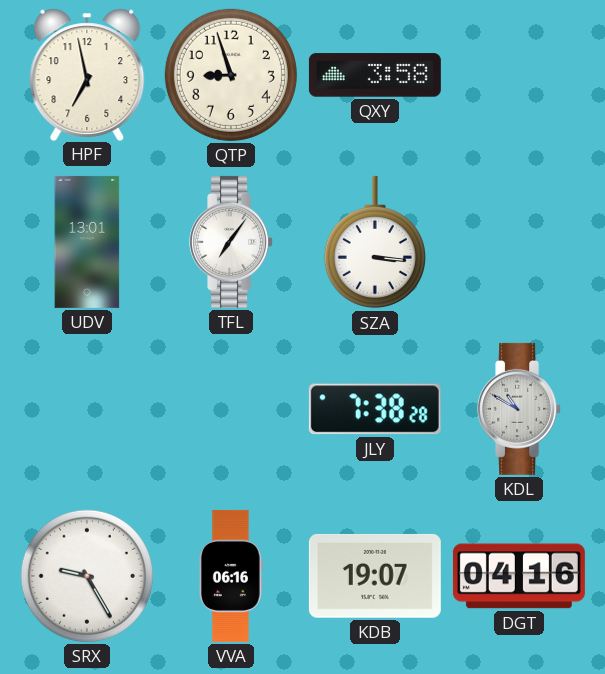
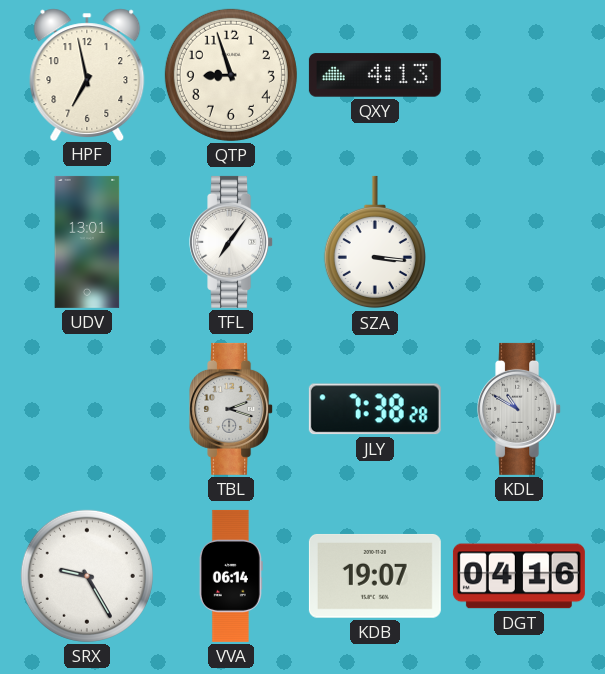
QXY: 3:58 -> 4:13
TBL: none -> 2:18
VVA: 06:16 -> 06:14
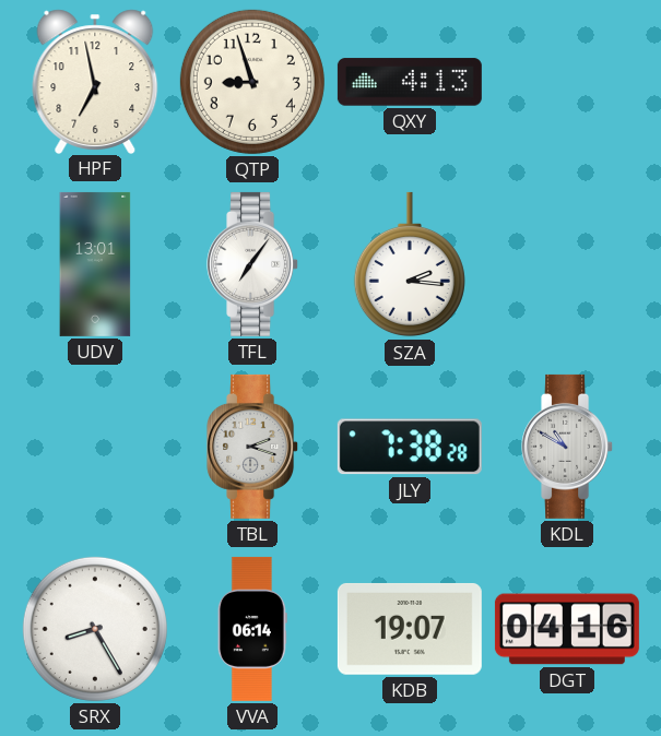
SZA: 3:16 -> 2:16
SRX: 9:25 -> 8:25
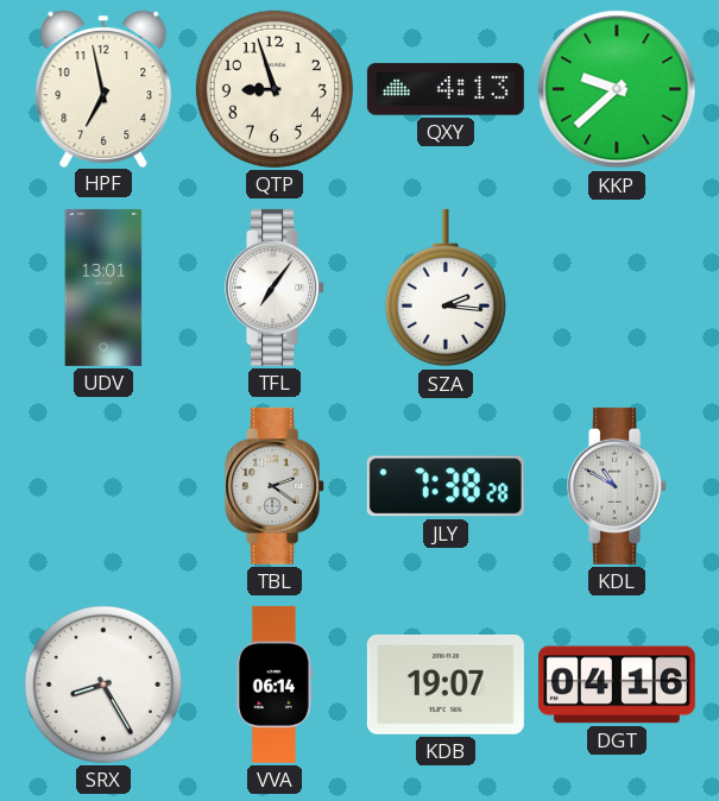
KKP: none -> 9:38
TBL: 2:18 -> 2:21
